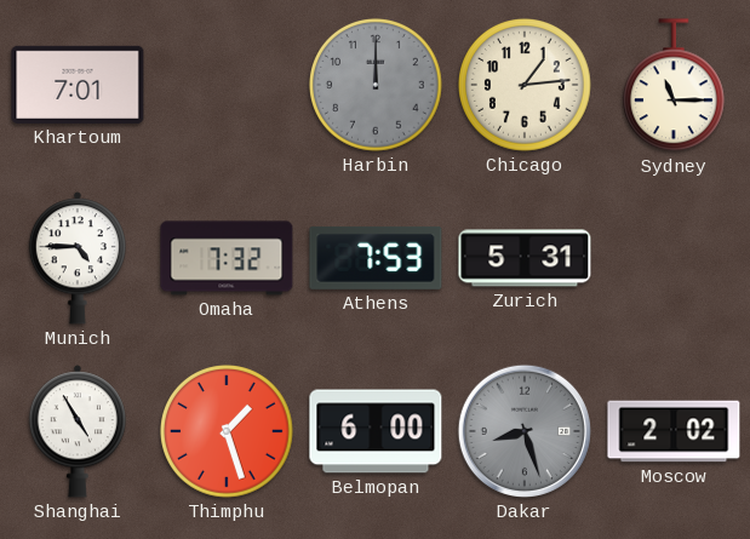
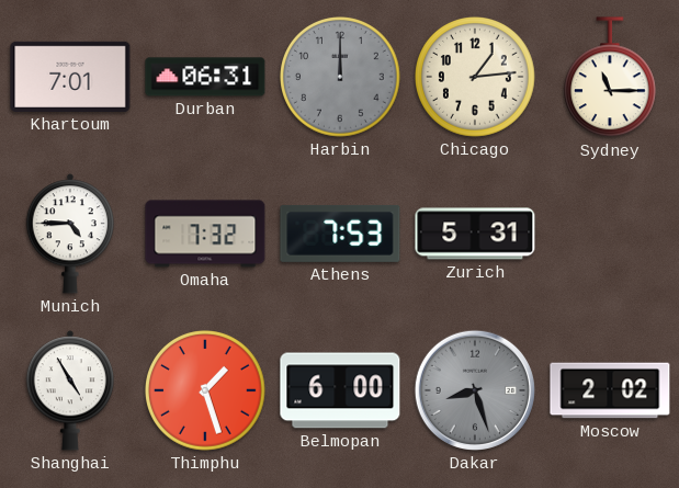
Durban: none -> 06:31
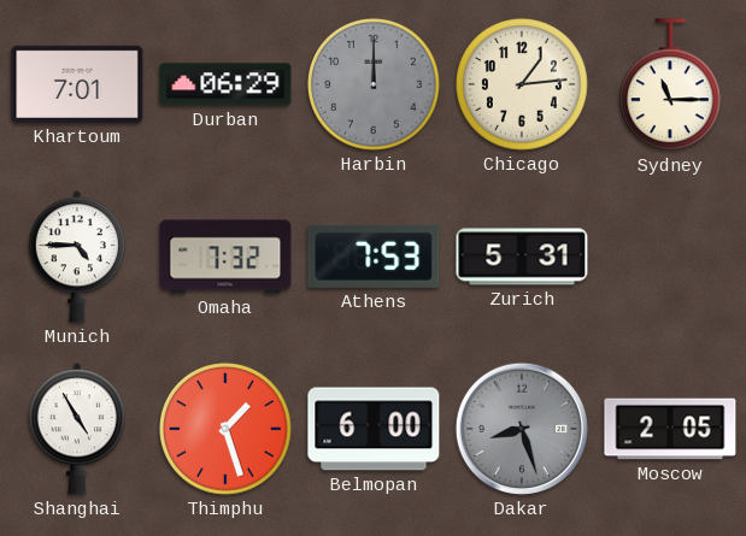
Durban: 06:31 -> 06:29
Moscow: 2:02 -> 2:05
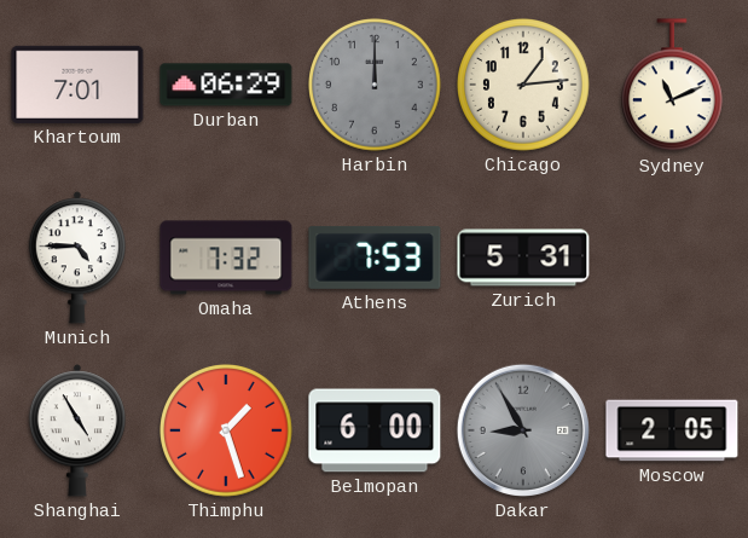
Sydney: 11:15 -> 11:11
Dakar: 8:27 -> 8:55
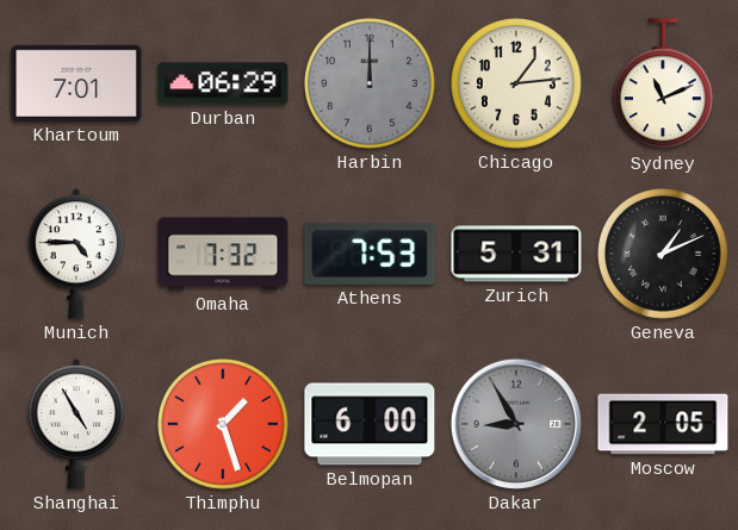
Geneva: none -> 1:11
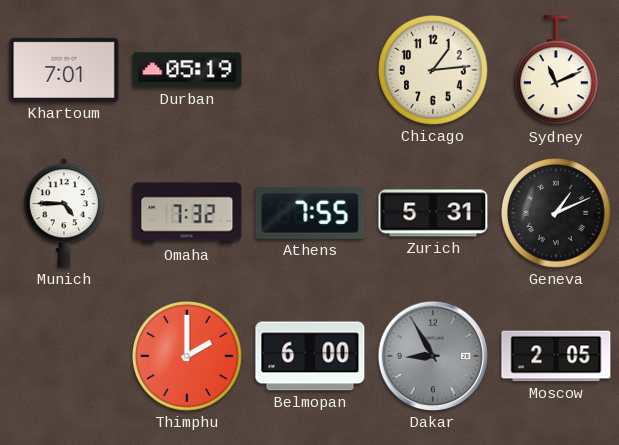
Durban: 06:29 -> 05:19
Harbin: 12:00 -> none
Athens: 7:53 -> 7:55
Shanghai: 4:55 -> none
Thimphu: 1:27 -> 2:00
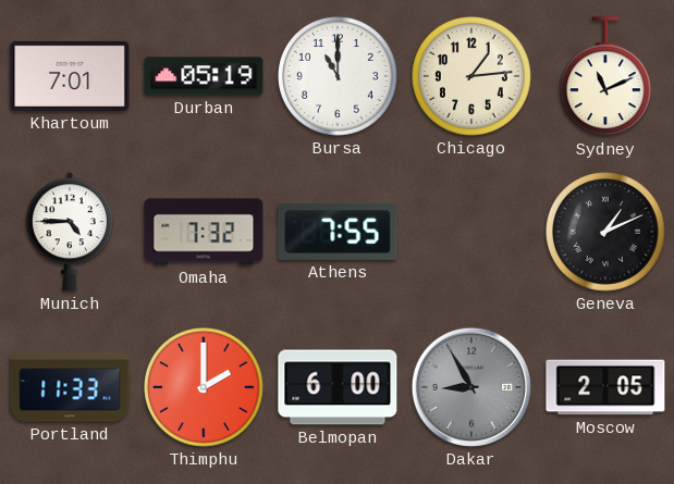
Bursa: none -> 11:00
Zurich: 5:31 -> none
Portland: none -> 11:33
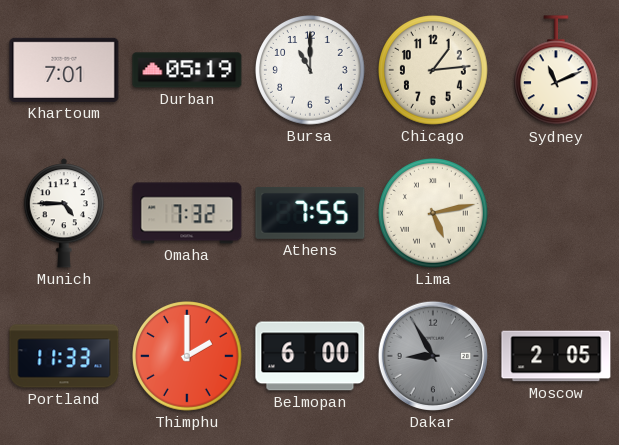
Lima: none -> 5:13
Geneva: 1:11 -> none
